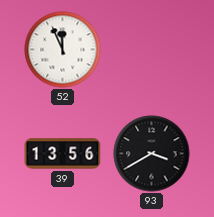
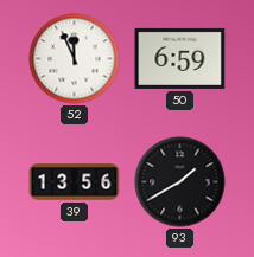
50: none -> 6:59
93: 3:40 -> 1:40
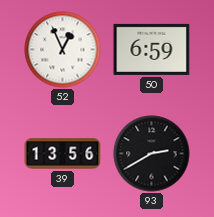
52: 11:56 -> 12:56
93: 1:40 -> 2:40
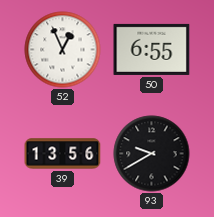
50: 6:59 -> 6:55
93: 2:40 -> 9:40
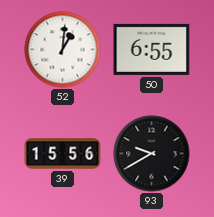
52: 12:56 -> 1:01
39: 13:56 -> 15:56
